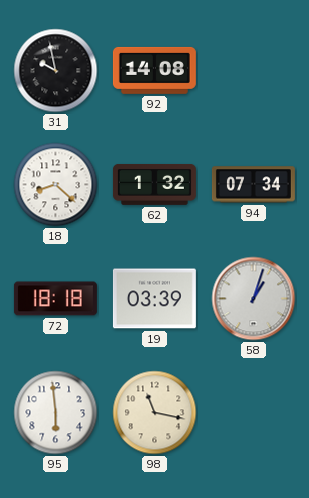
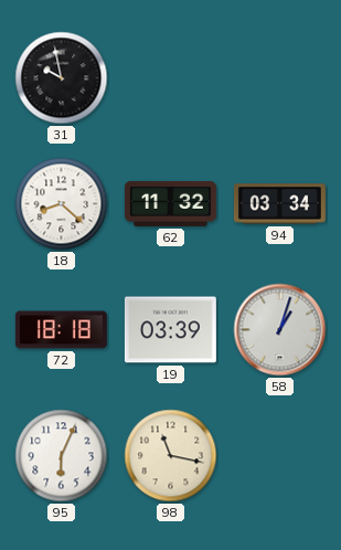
92: 14:08 -> none
62: 1:32 -> 11:32
94: 07:34 -> 03:34
95: 5:59 -> 6:04
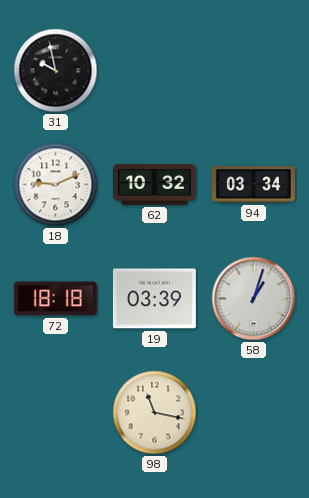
18: 8:22 -> 9:11
62: 11:32 -> 10:32
95: 6:04 -> none
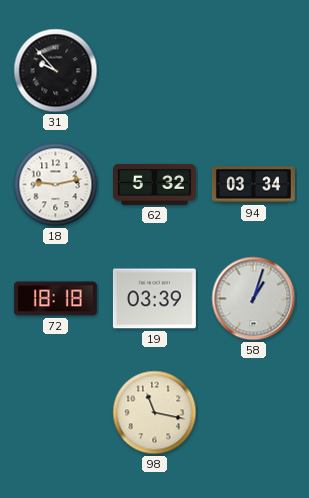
31: 9:58 -> 9:53
18: 9:11 -> 9:13
62: 10:32 -> 5:32
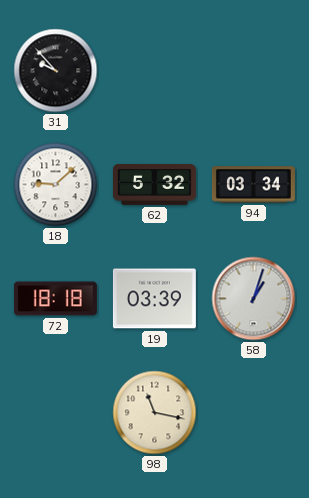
18: 9:13 -> 9:08
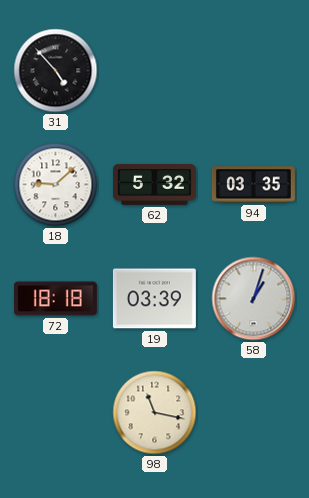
31: 9:53 -> 4:53
94: 03:34 -> 03:35
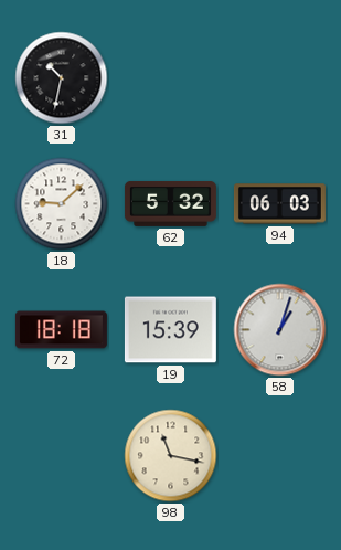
31: 4:53 -> 10:32
94: 03:35 -> 06:03
19: 03:39 -> 15:39
